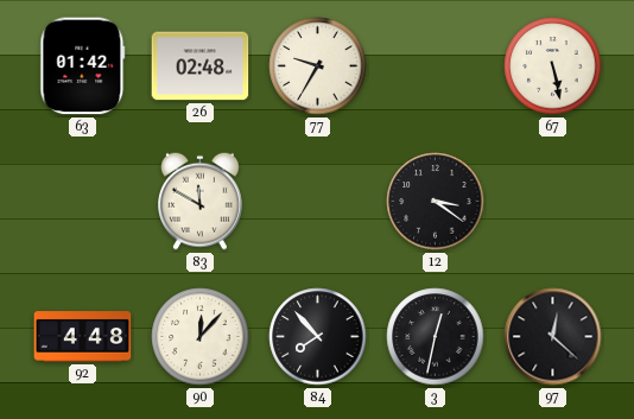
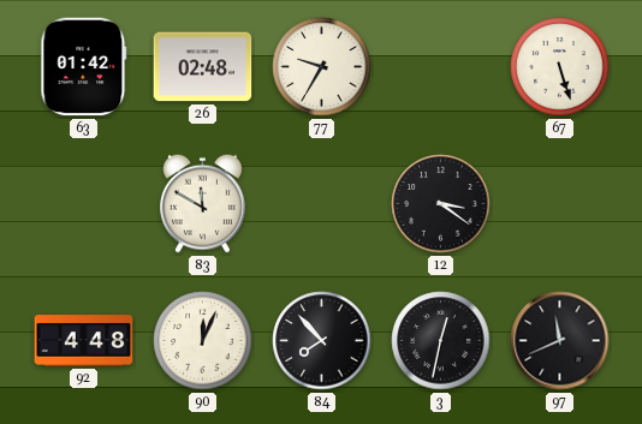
67: 5:28 -> 5:27
90: 12:07 -> 12:04
97: 12:22 -> 11:41
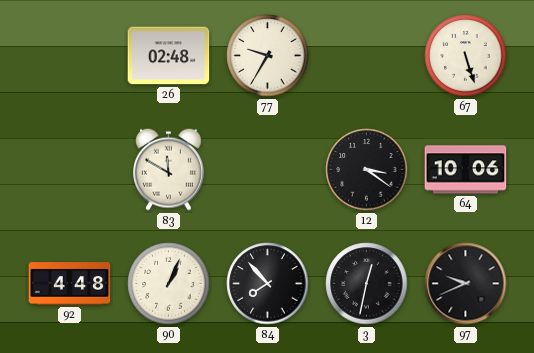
63: 01:42 -> none
64: none -> 10:06
90: 12:04 -> 1:04
97: 11:41 -> 9:41
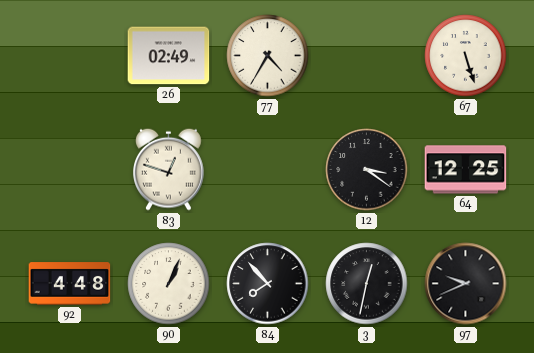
26: 02:48 -> 02:49
77: 9:35 -> 4:35
83: 11:50 -> 12:48
64: 10:06 -> 12:25
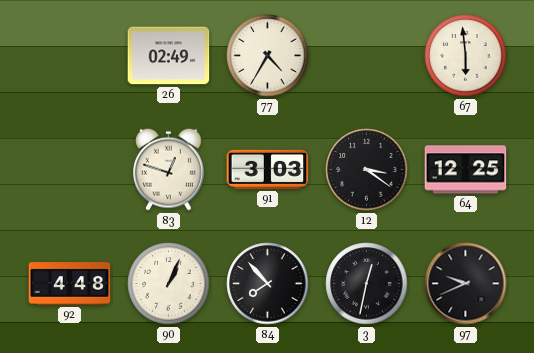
67: 5:27 -> 5:59
91: none -> 3:03
